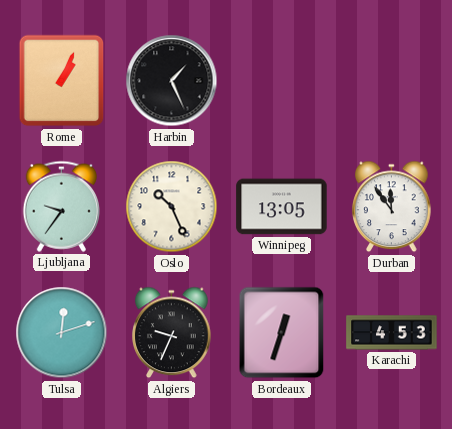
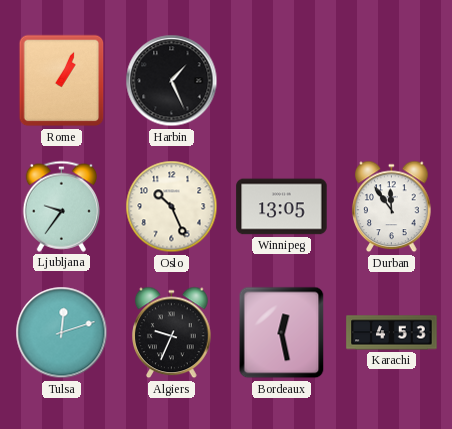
Bordeaux: 12:33 -> 12:28
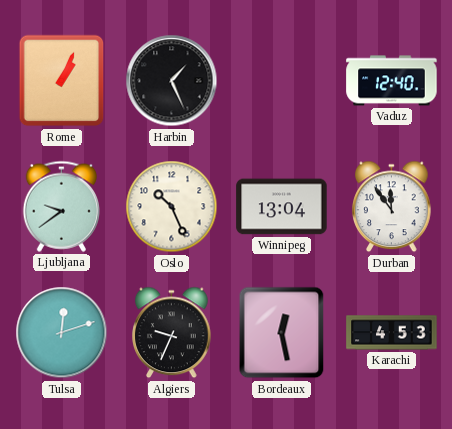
Vaduz: none -> 12:40
Ljubljana: 9:36 -> 9:39
Winnipeg: 13:05 -> 13:04
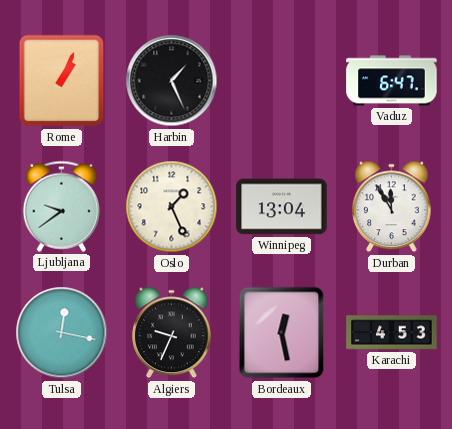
Vaduz: 12:40 -> 6:47
Oslo: 10:26 -> 1:26
Durban: 11:54 -> 11:55
Tulsa: 12:12 -> 12:17
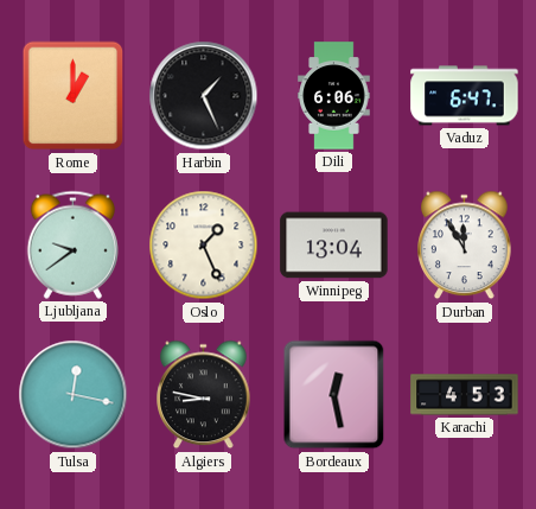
Rome: 1:04 -> 1:00
Dili: none -> 6:06
Algiers: 9:34 -> 8:47
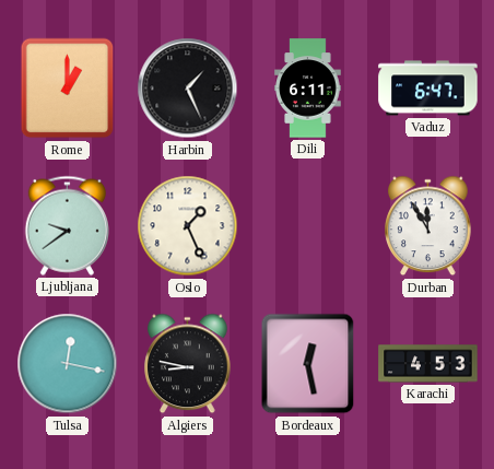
Dili: 6:06 -> 6:11
Winnipeg: 13:04 -> none
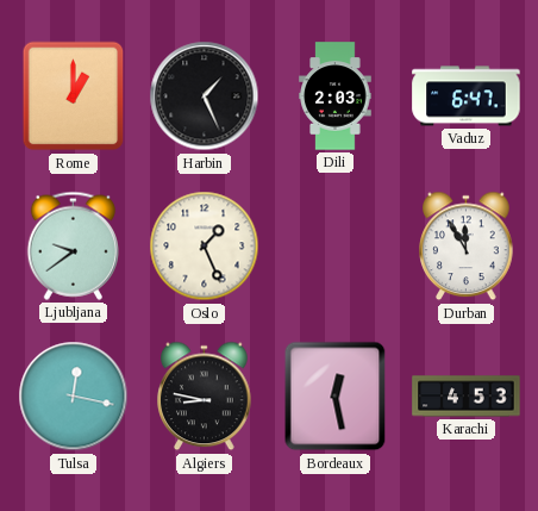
Dili: 6:11 -> 2:03
